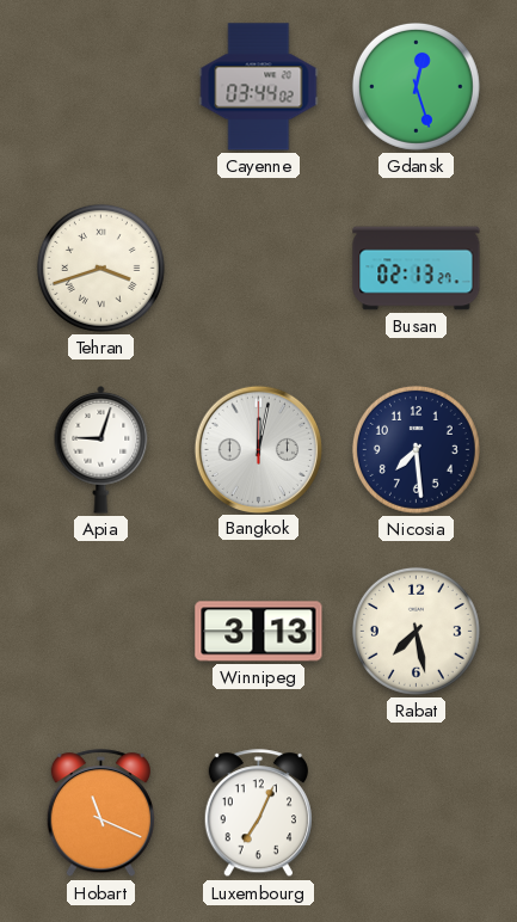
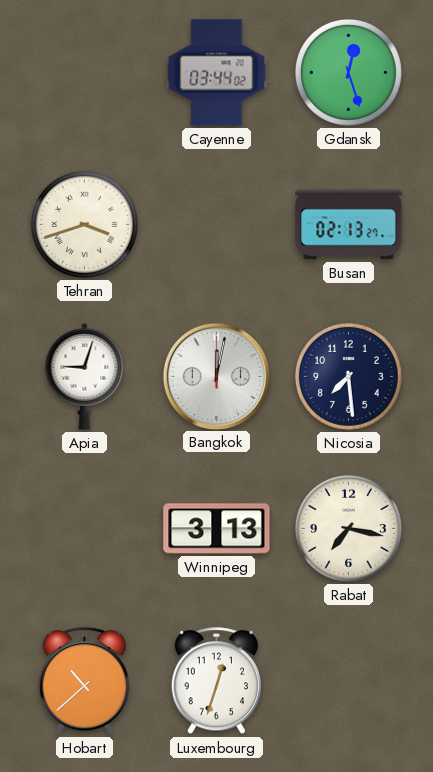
Rabat: 7:28 -> 7:17
Hobart: 11:19 -> 10:38
Luxembourg: 7:04 -> 12:33
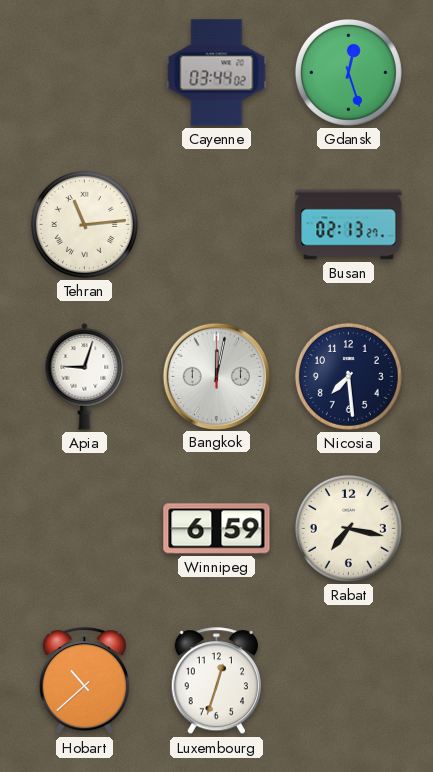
Tehran: 3:42 -> 11:14
Winnipeg: 3:13 -> 6:59
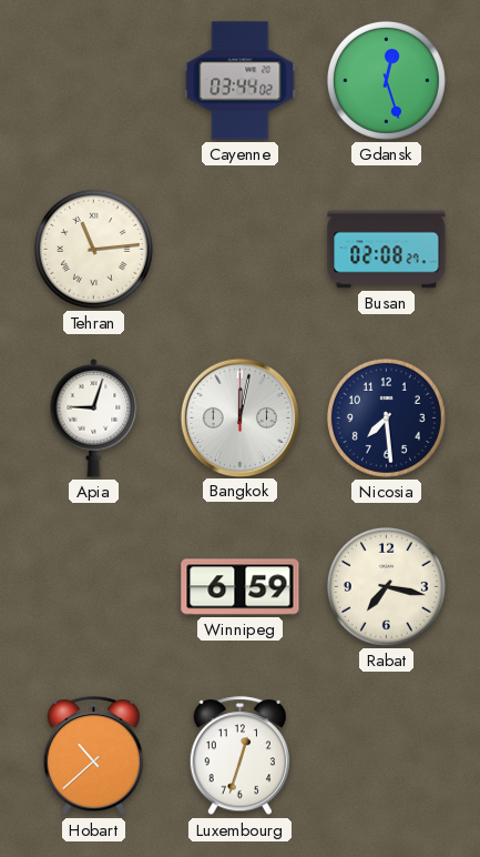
Busan: 02:13 -> 02:08
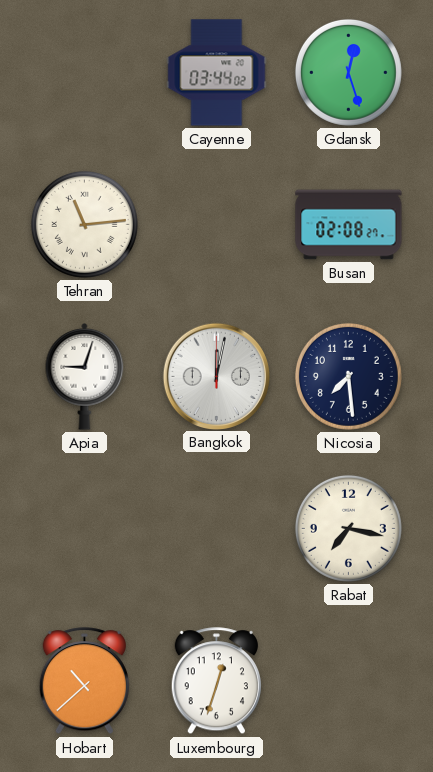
Winnipeg: 6:59 -> none
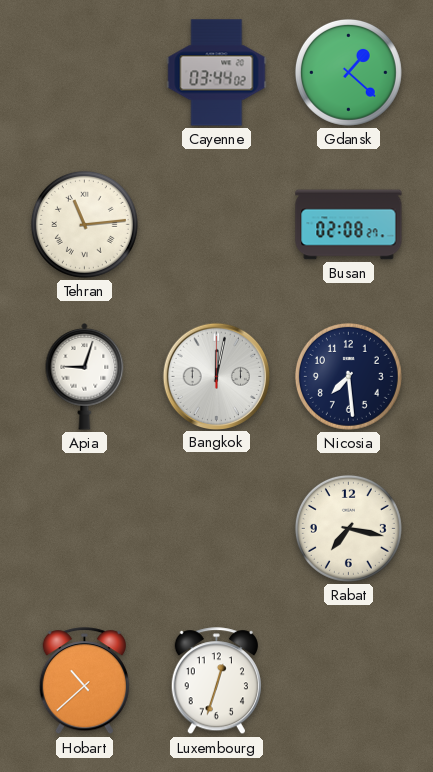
Gdansk: 12:27 -> 1:22
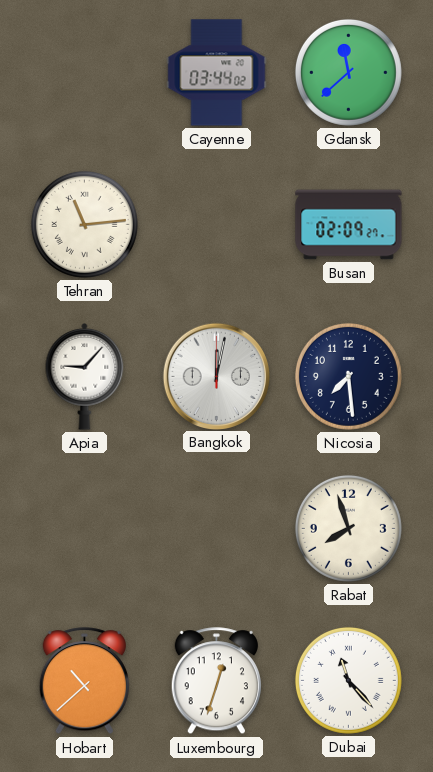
Gdansk: 1:22 -> 11:38
Busan: 02:08 -> 02:09
Apia: 9:03 -> 9:07
Rabat: 7:17 -> 7:57
Dubai: none -> 11:23
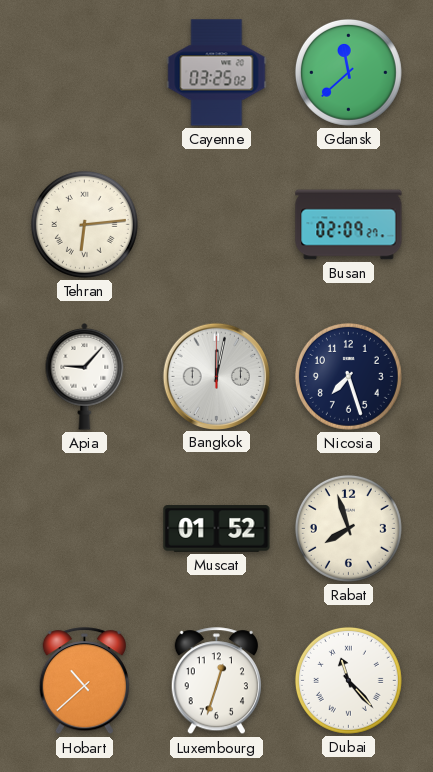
Cayenne: 03:44 -> 03:25
Tehran: 11:14 -> 6:14
Nicosia: 7:29 -> 7:27
Muscat: none -> 01:52
